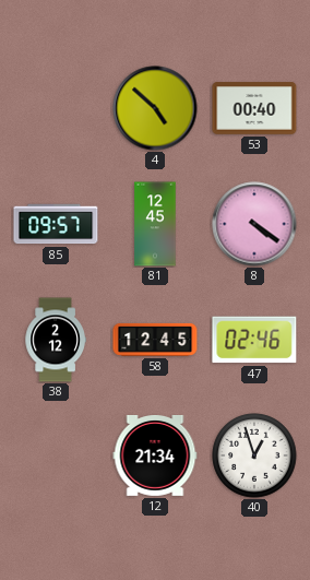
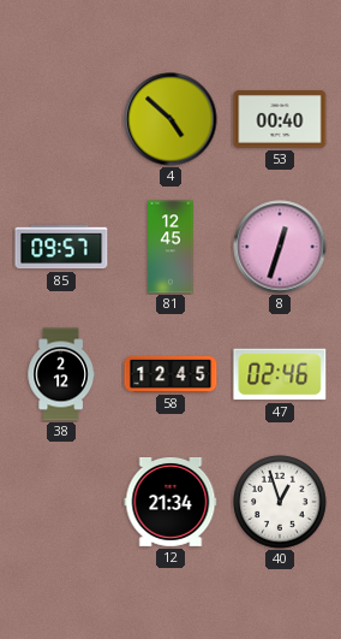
8: 4:21 -> 12:33
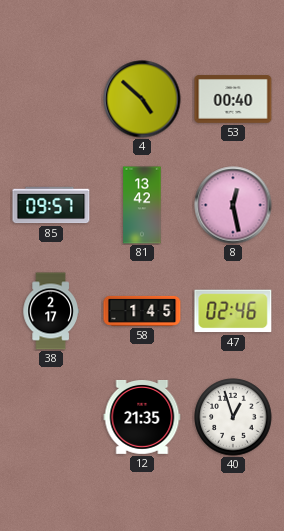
81: 12:45 -> 13:42
8: 12:33 -> 12:28
38: 2:12 -> 2:17
58: 12:45 -> 1:45
12: 21:34 -> 21:35
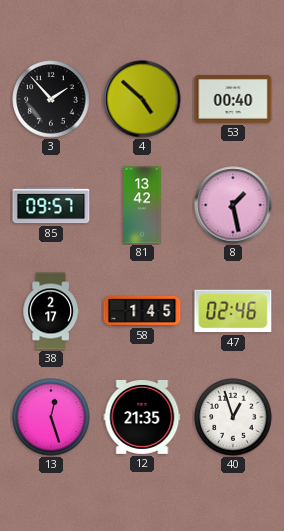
3: none -> 1:53
8: 12:28 -> 1:28
13: none -> 12:27
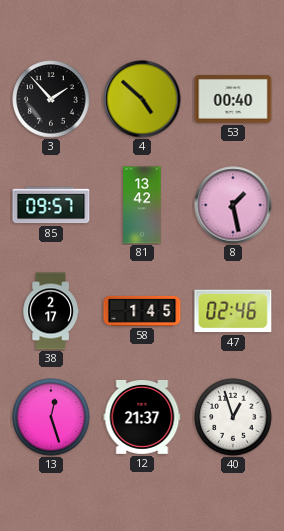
12: 21:35 -> 21:37
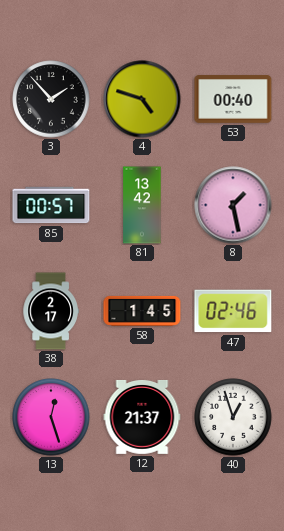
4: 4:52 -> 4:48
85: 09:57 -> 00:57
